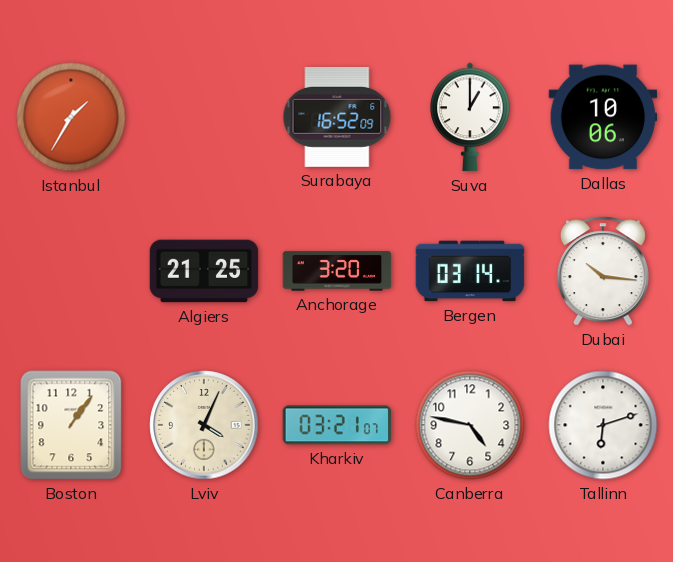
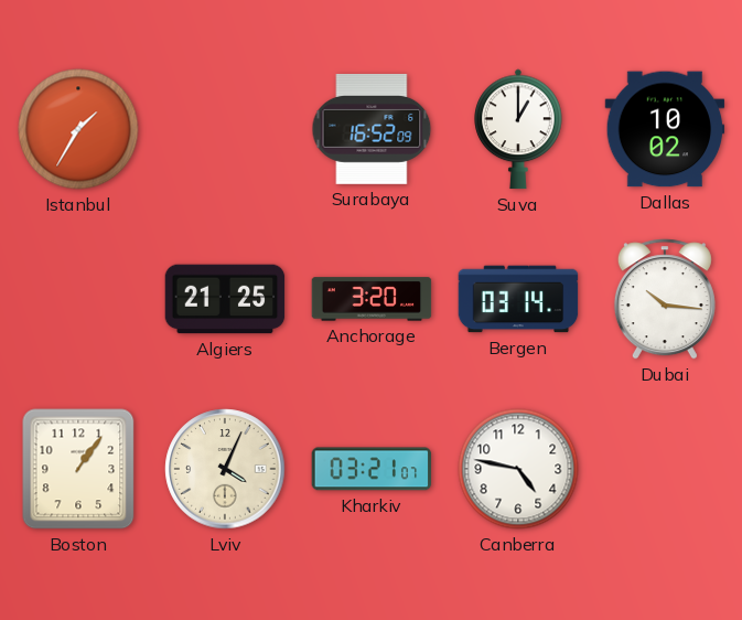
Dallas: 10:06 -> 10:02
Tallinn: 6:12 -> none
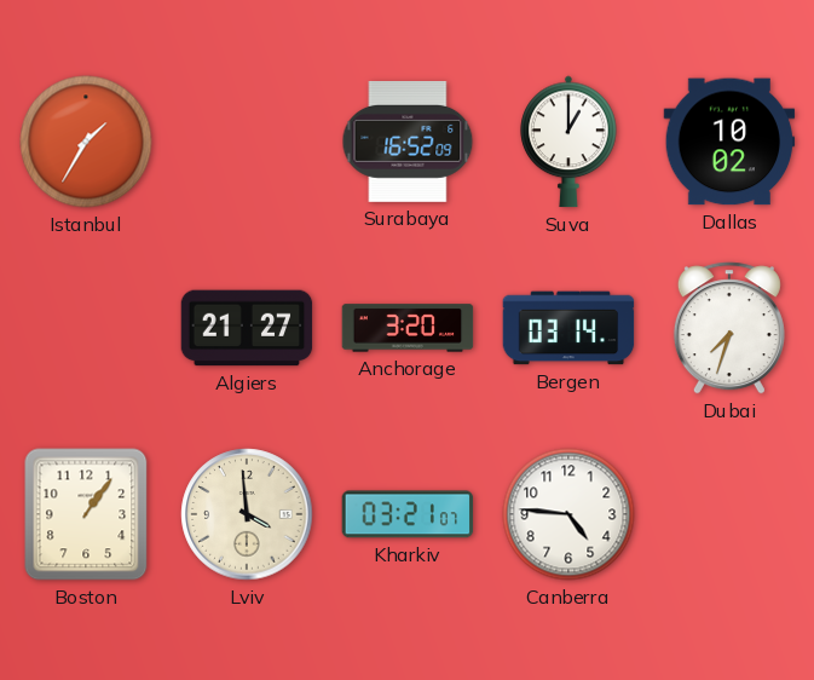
Algiers: 21:25 -> 21:27
Dubai: 10:16 -> 7:33
Lviv: 4:04 -> 3:59
Canberra: 4:47 -> 4:46
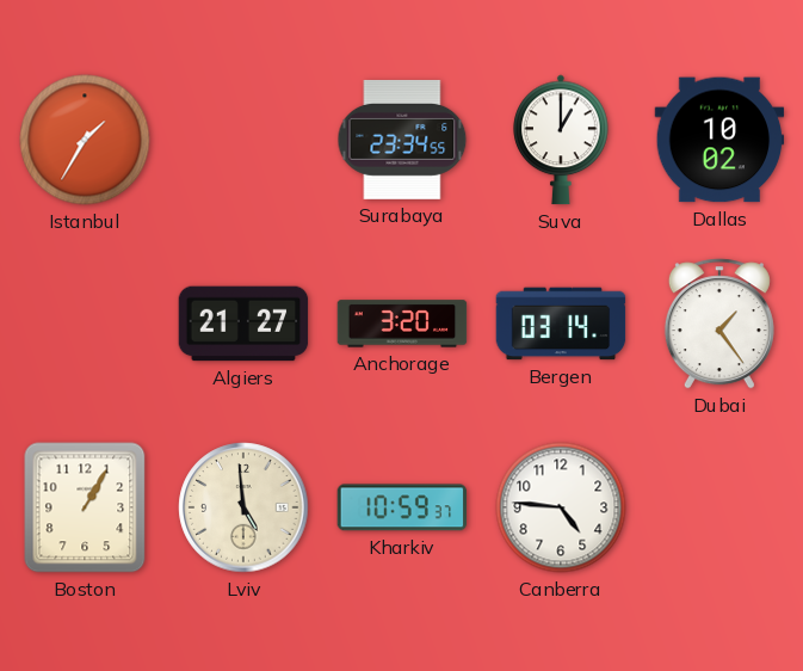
Surabaya: 16:52 -> 23:34
Dubai: 7:33 -> 1:24
Boston: 1:06 -> 1:05
Lviv: 3:59 -> 4:59
Kharkiv: 03:21 -> 10:59
